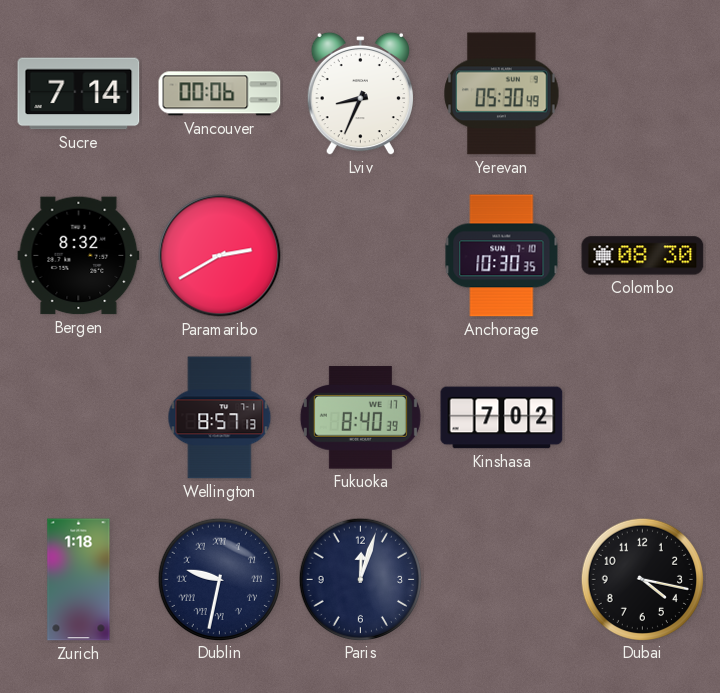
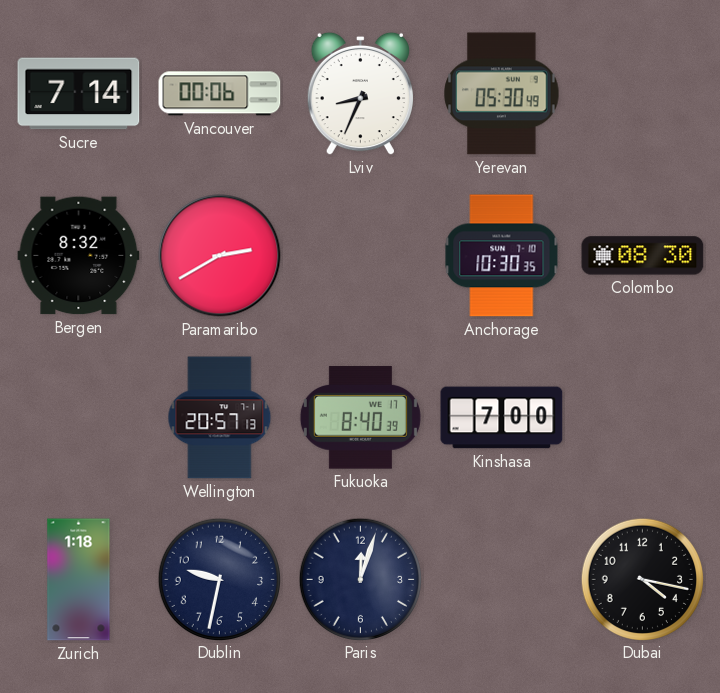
Wellington: 8:57 -> 20:57
Kinshasa: 7:02 -> 7:00
Dublin numerals: Roman -> Arabic
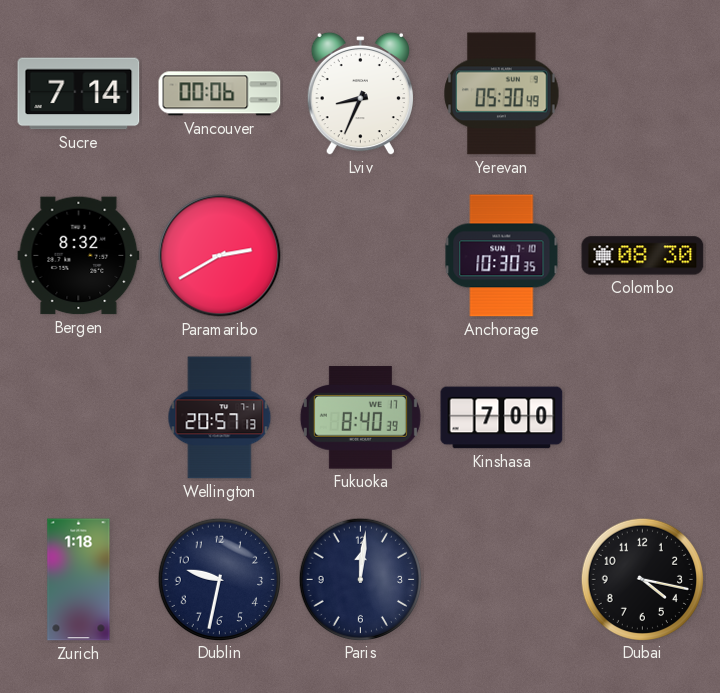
Paris: 12:03 -> 12:01
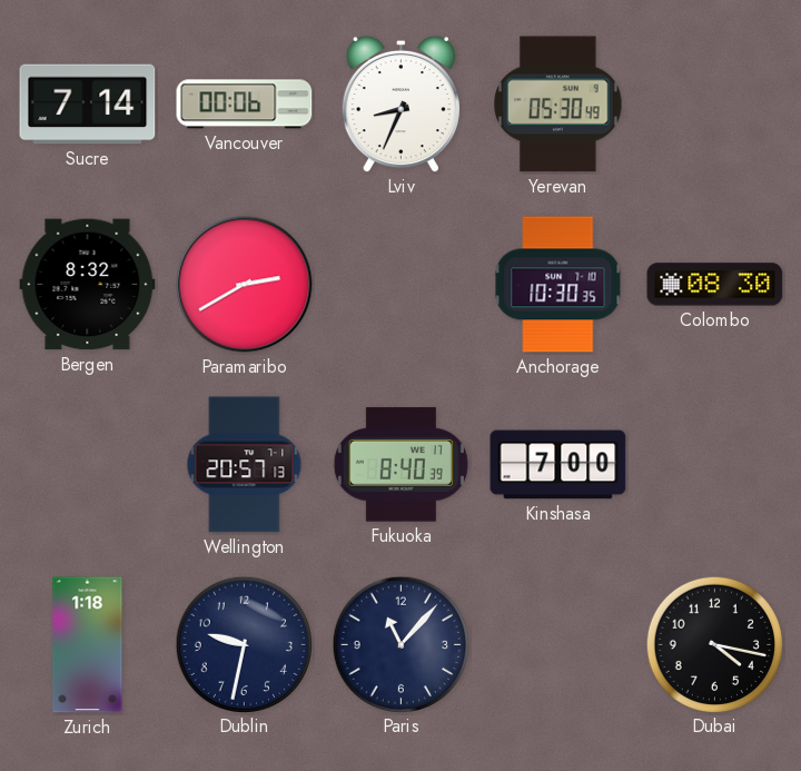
Paris: 12:01 -> 11:07
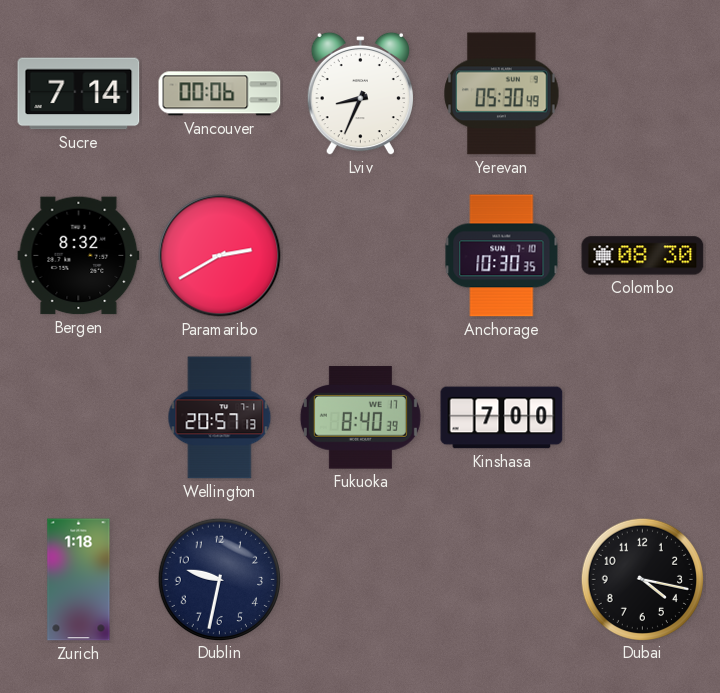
Paris: 11:07 -> none
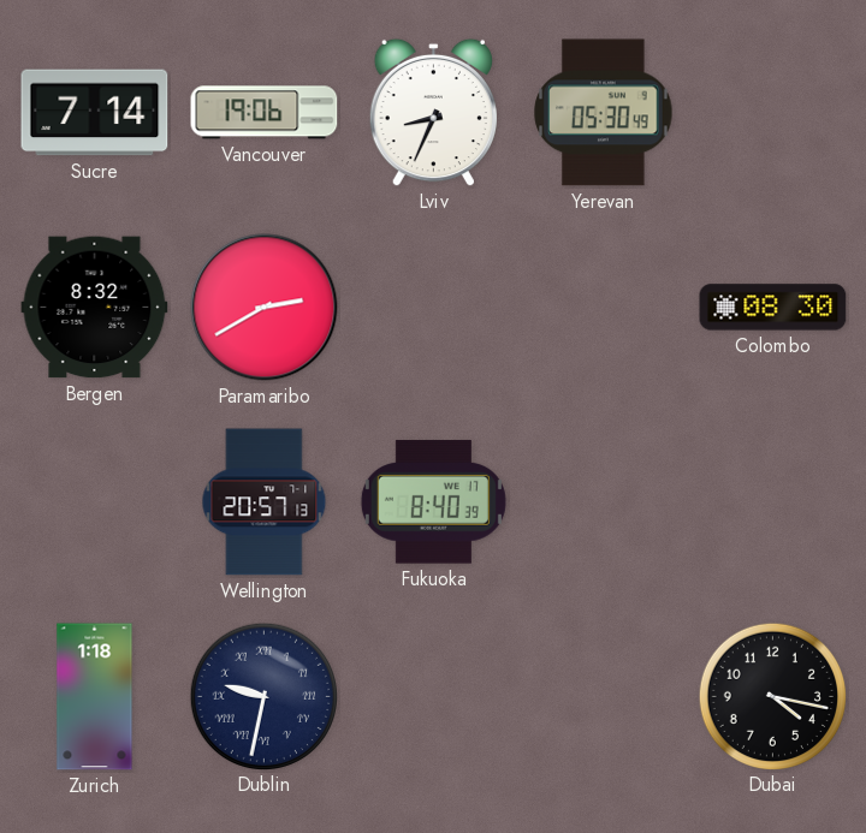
Vancouver: 00:06 -> 19:06
Anchorage: 10:30 -> none
Kinshasa: 7:00 -> none
Dublin numerals: Arabic -> Roman
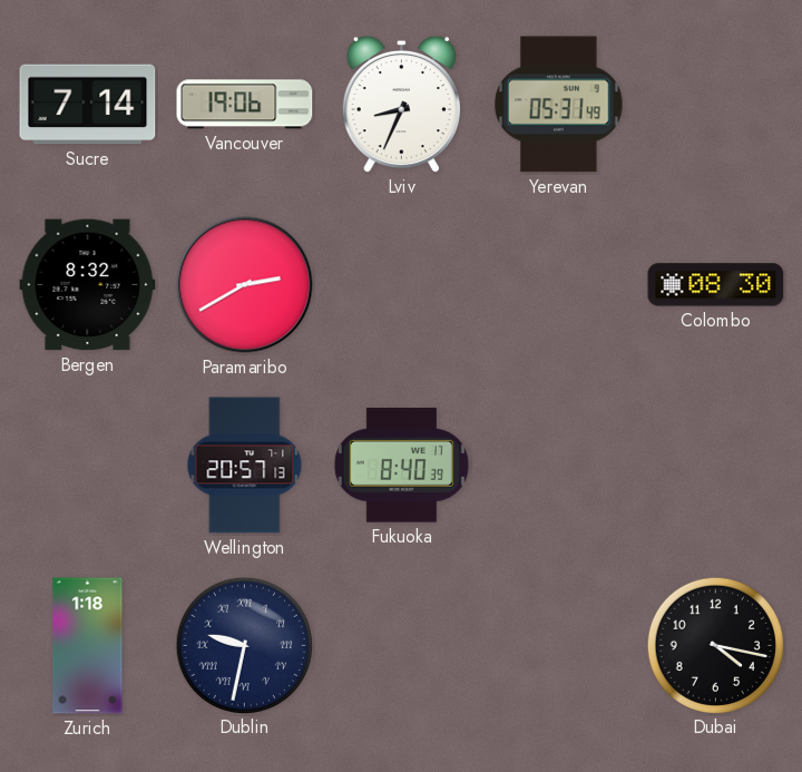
Yerevan: 05:30 -> 05:31
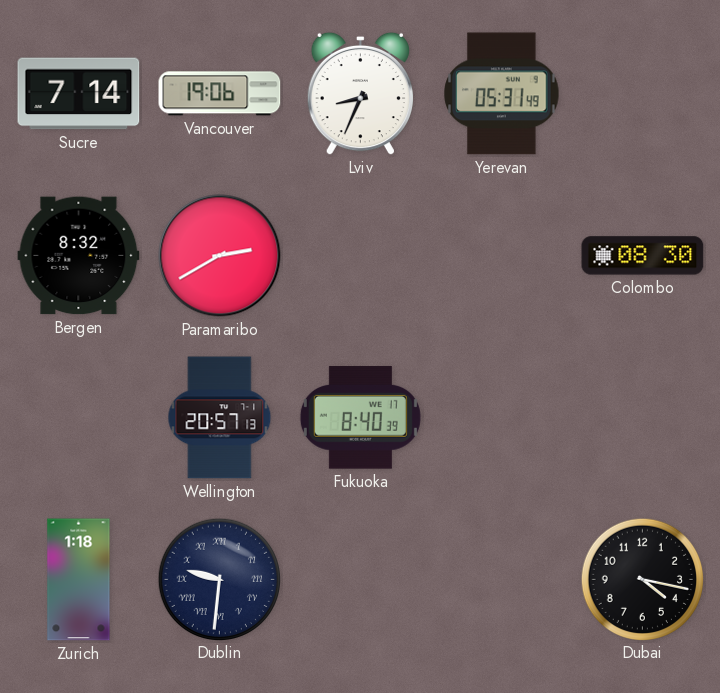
Dublin: 9:32 -> 9:31
